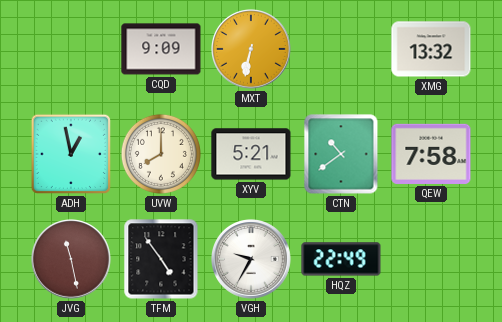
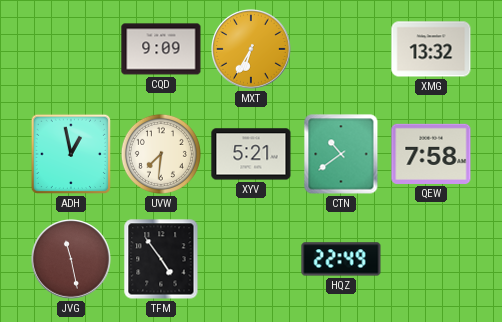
MXT: 6:32 -> 6:35
UVW: 8:00 -> 7:31
VGH: 9:35 -> none
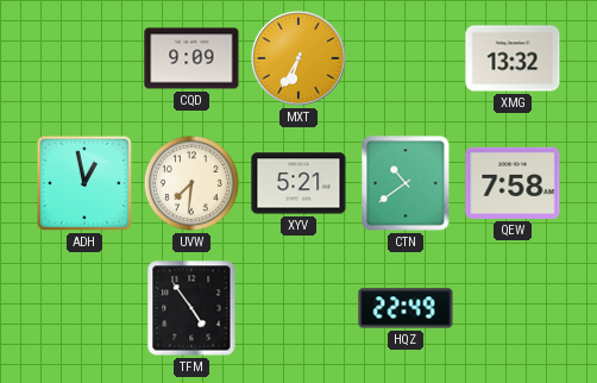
JVG: 11:28 -> none
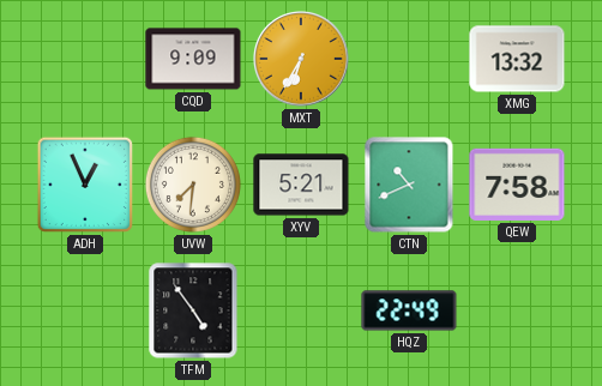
ADH: 12:58 -> 12:56
CTN: 10:39 -> 10:41
